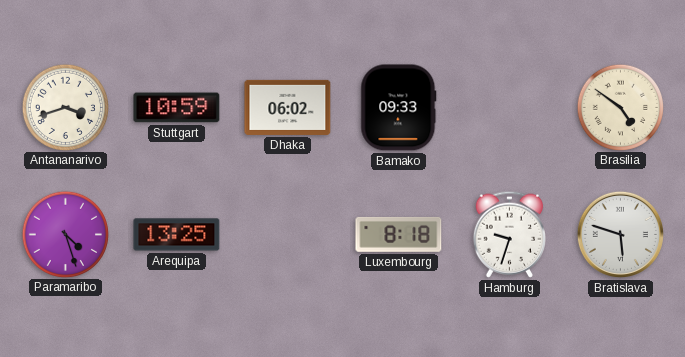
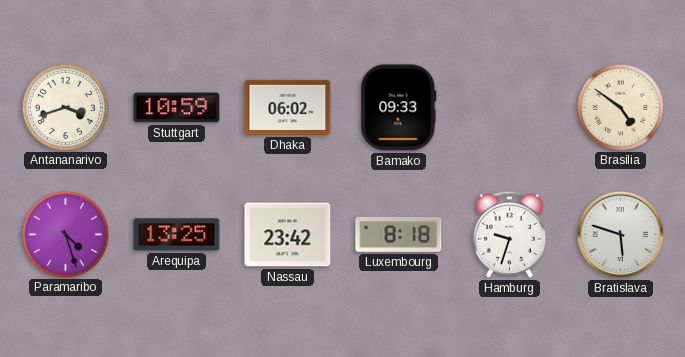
Nassau: none -> 23:42
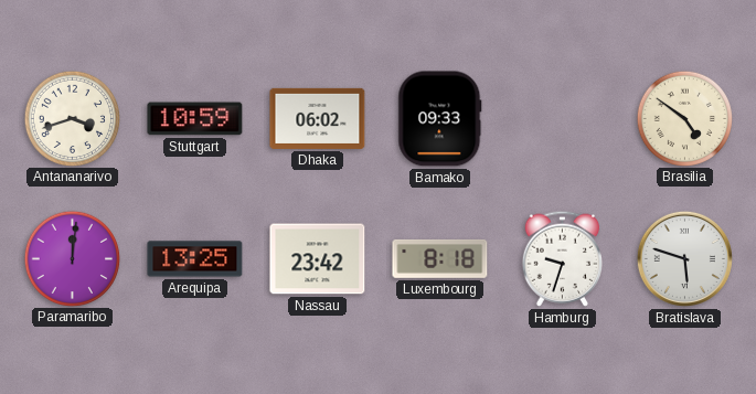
Paramaribo: 4:27 -> 12:01
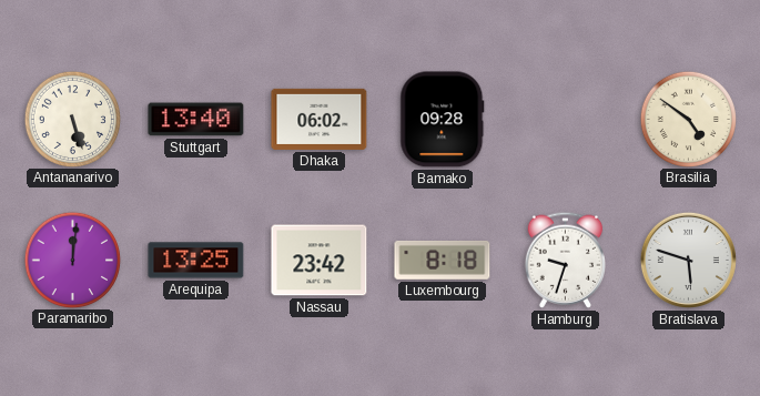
Antananarivo: 3:42 -> 5:27
Stuttgart: 10:59 -> 13:40
Bamako: 09:33 -> 09:28
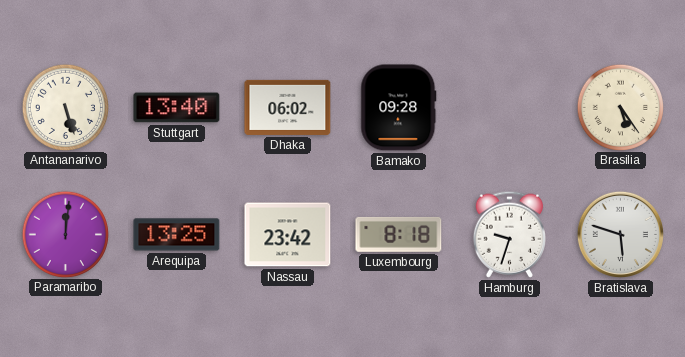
Brasilia: 4:51 -> 5:24
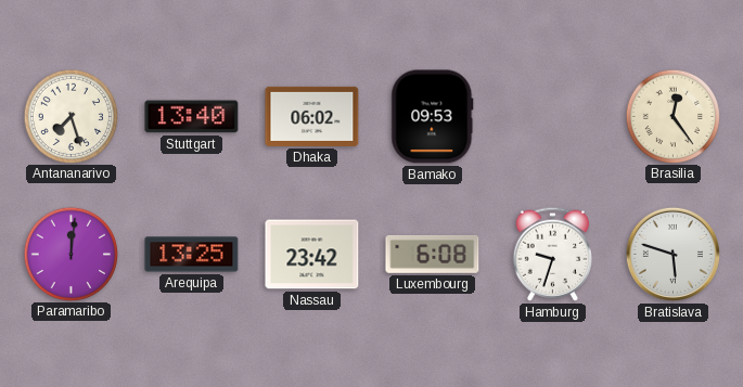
Antananarivo: 5:27 -> 7:27
Bamako: 09:28 -> 09:53
Brasilia: 5:24 -> 12:24
Luxembourg: 8:18 -> 6:08
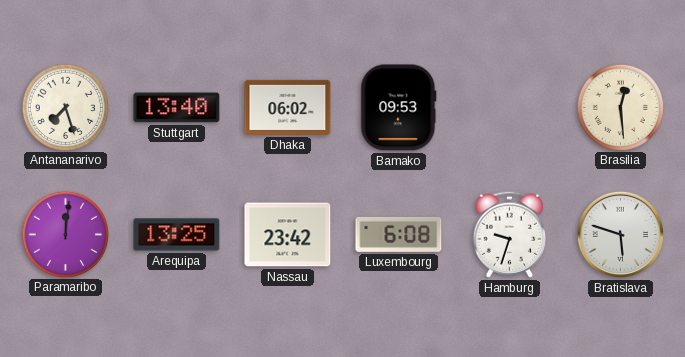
Brasilia: 12:24 -> 12:29
